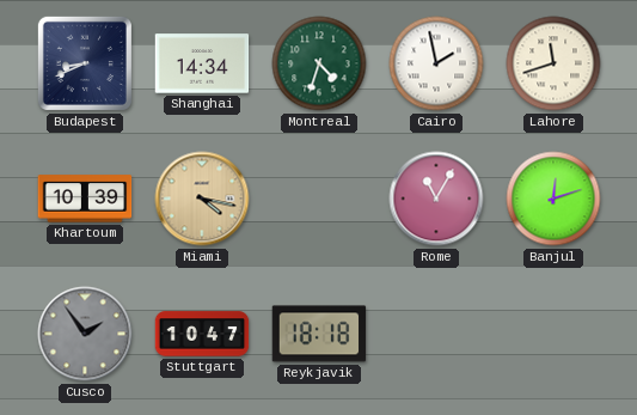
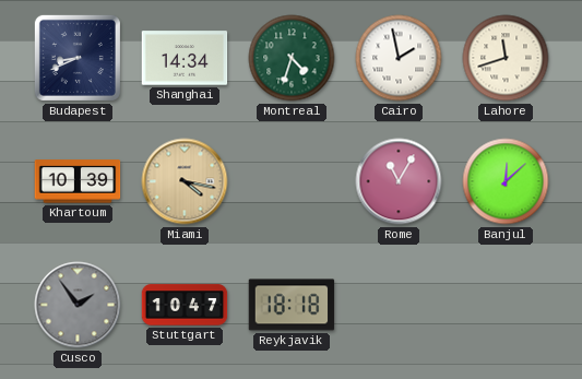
Banjul: 12:12 -> 12:08
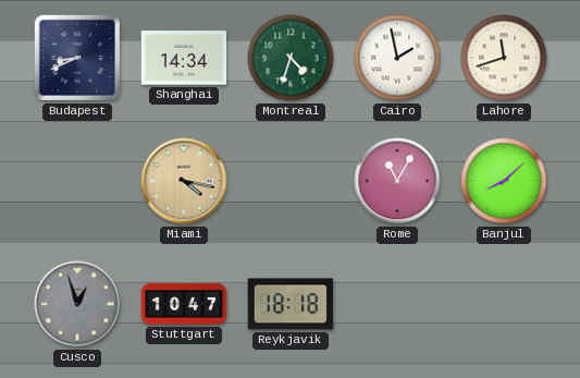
Khartoum: 10:39 -> none
Banjul: 12:08 -> 8:08
Cusco: 1:54 -> 12:57
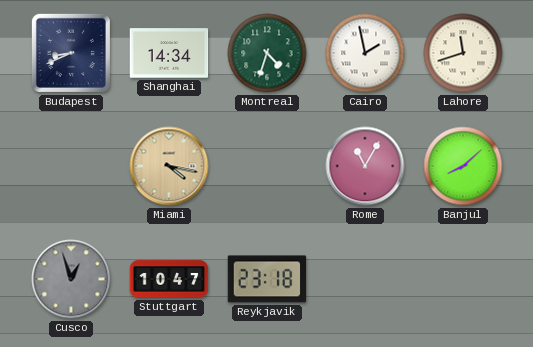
Reykjavik: 18:18 -> 23:18
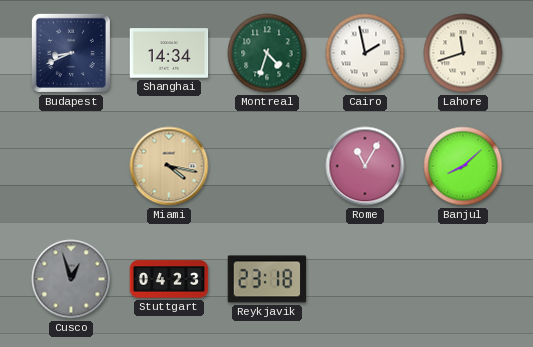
Stuttgart: 10:47 -> 04:23
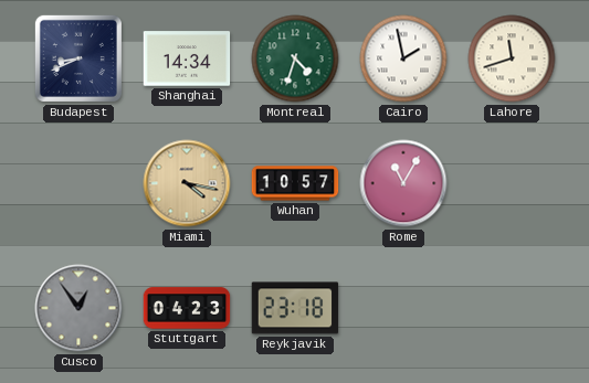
Wuhan: none -> 10:57
Banjul: 8:08 -> none
Cusco: 12:57 -> 12:54
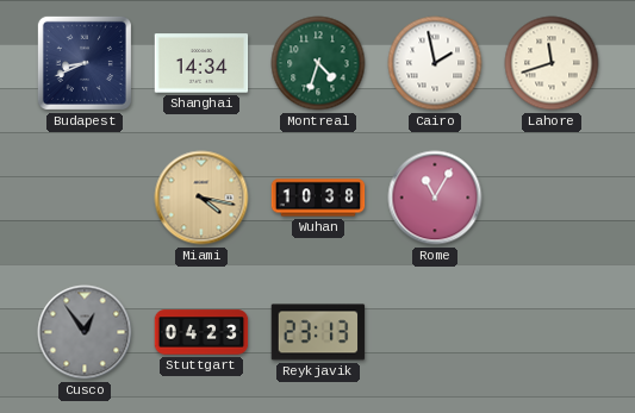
Wuhan: 10:57 -> 10:38
Reykjavik: 23:18 -> 23:13
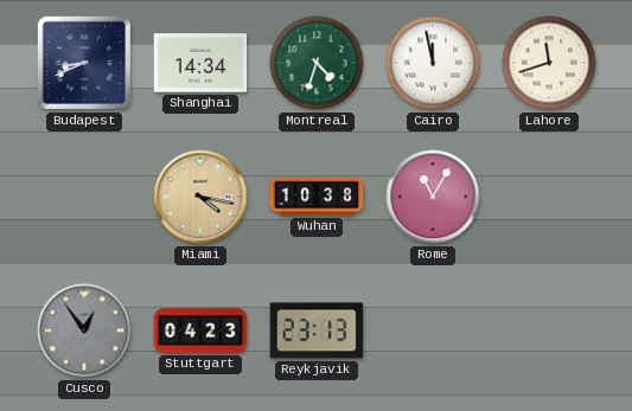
Cairo: 1:58 -> 11:58
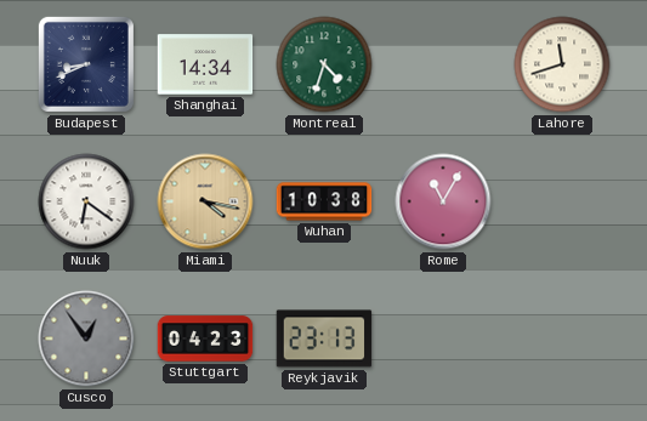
Cairo: 11:58 -> none
Nuuk: none -> 6:21
